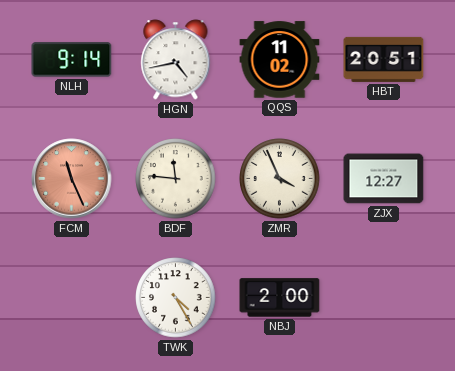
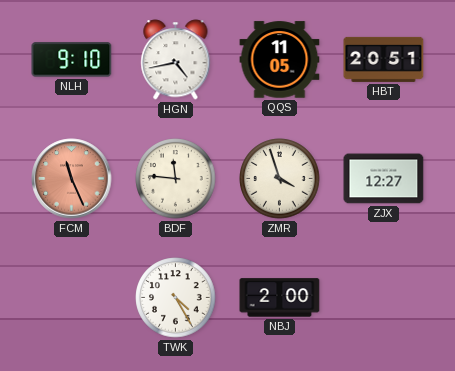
NLH: 9:14 -> 9:10
QQS: 11:02 -> 11:05
ZMR: 3:56 -> 3:57
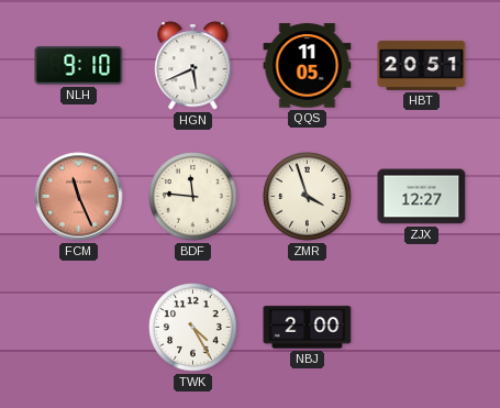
HGN: 4:43 -> 5:41
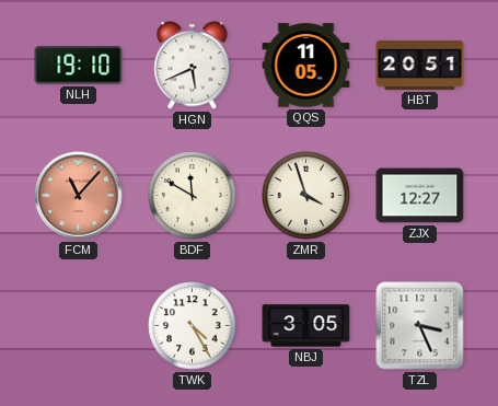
NLH: 9:10 -> 19:10
FCM: 11:26 -> 11:07
BDF: 11:46 -> 11:50
NBJ: 2:00 -> 3:05
TZL: none -> 3:26
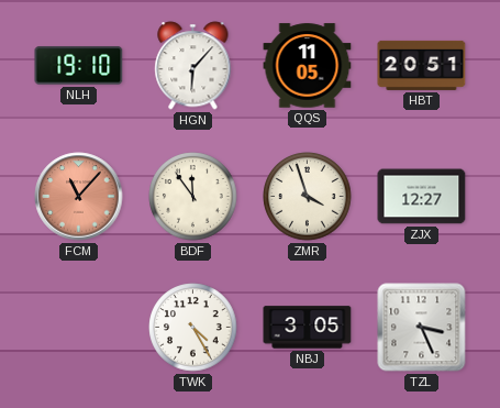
HGN: 5:41 -> 6:07
BDF: 11:50 -> 11:54
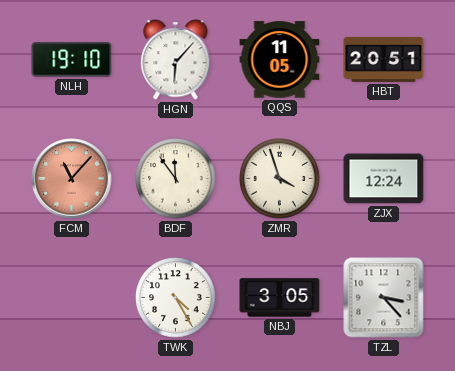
ZJX: 12:27 -> 12:24
TZL: 3:26 -> 3:23
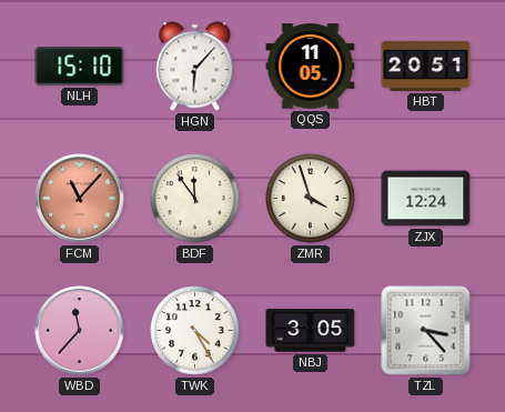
NLH: 19:10 -> 15:10
WBD: none -> 11:37
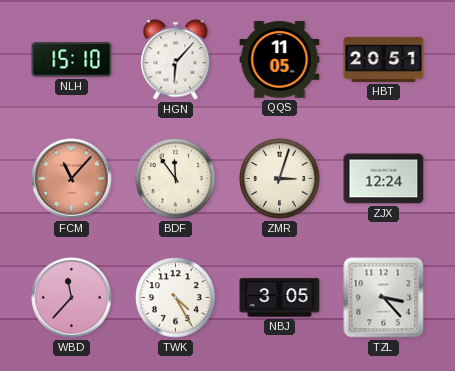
ZMR: 3:57 -> 3:03
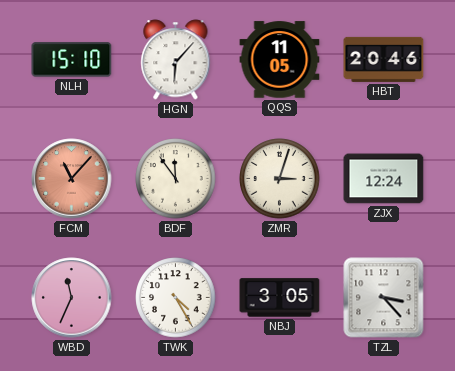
HBT: 20:51 -> 20:46
WBD: 11:37 -> 11:34
